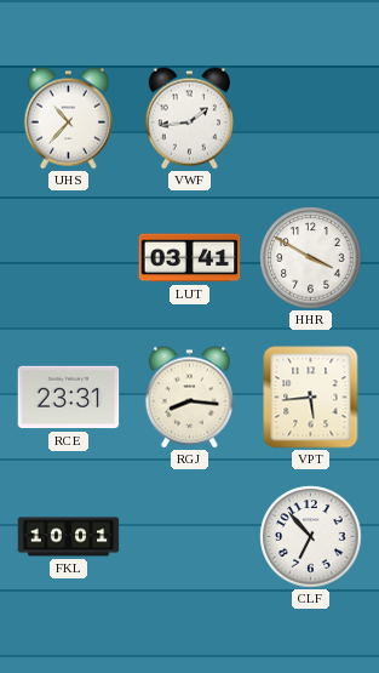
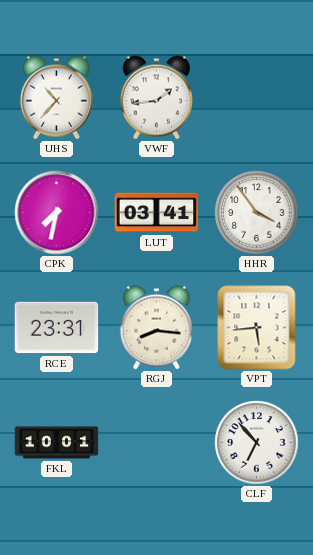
CPK: none -> 7:32
HHR: 3:50 -> 3:54
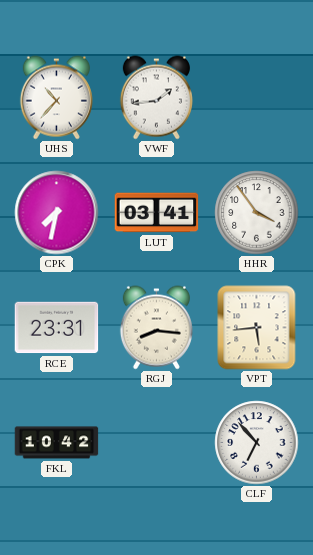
FKL: 10:01 -> 10:42
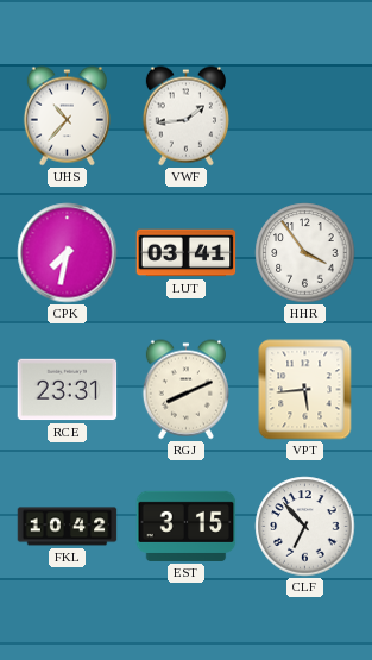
RGJ: 8:16 -> 8:11
EST: none -> 3:15
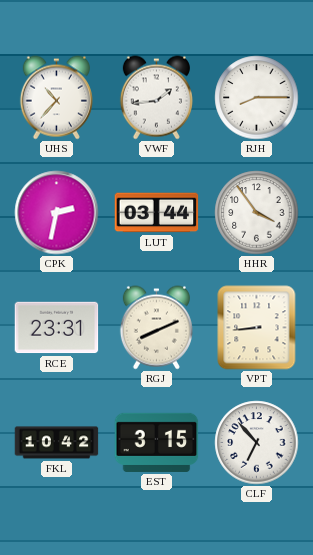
RJH: none -> 8:15
CPK: 7:32 -> 2:32
LUT: 03:41 -> 03:44
VPT: 5:44 -> 8:44
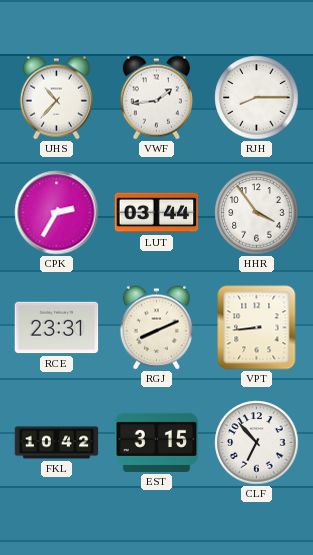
CPK: 2:32 -> 2:35
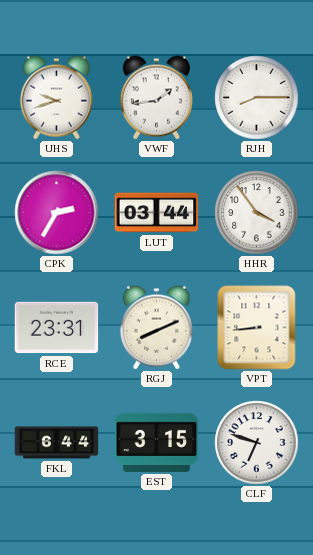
UHS: 10:37 -> 9:42
FKL: 10:42 -> 6:44
CLF: 6:53 -> 6:48
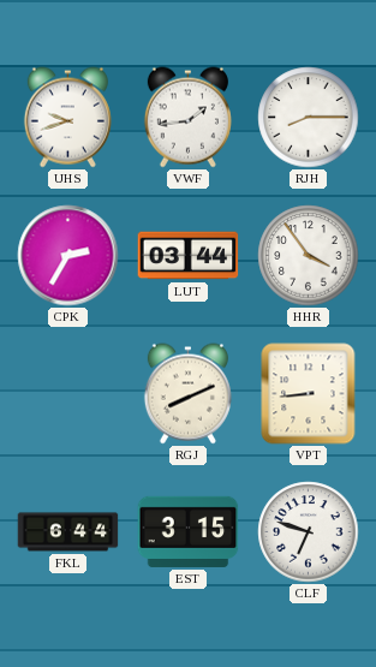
RCE: 23:31 -> none
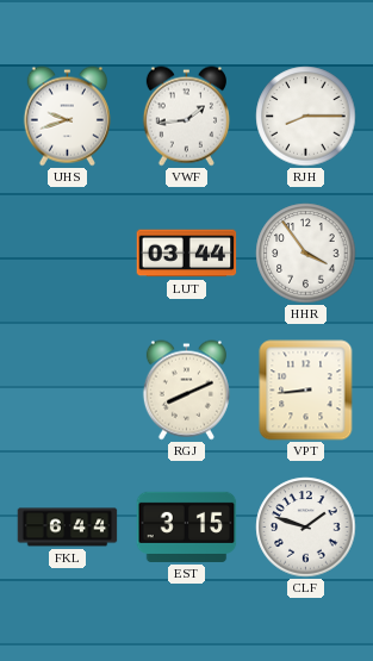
CPK: 2:35 -> none
CLF: 6:48 -> 1:48
